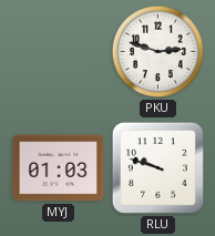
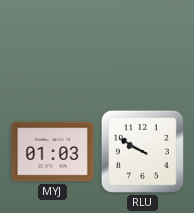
PKU: 2:48 -> none
RLU: 9:48 -> 9:50
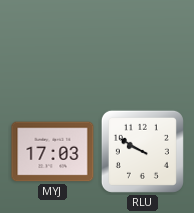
MYJ: 01:03 -> 17:03
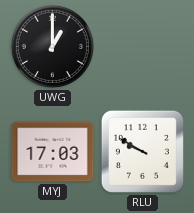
UWG: none -> 1:00
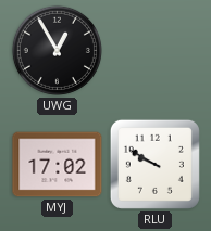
UWG: 1:00 -> 12:55
MYJ: 17:03 -> 17:02
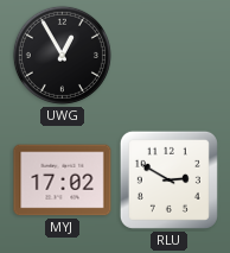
RLU: 9:50 -> 2:50
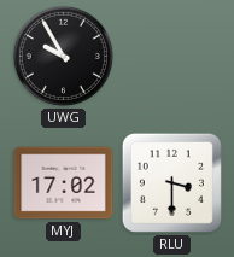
UWG: 12:55 -> 9:55
RLU: 2:50 -> 3:30
